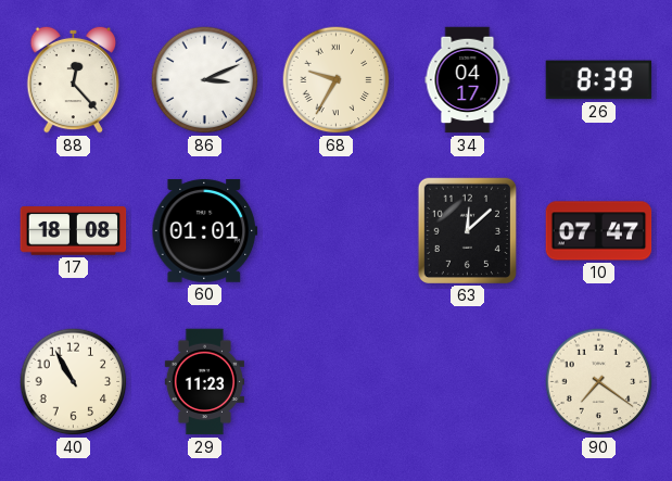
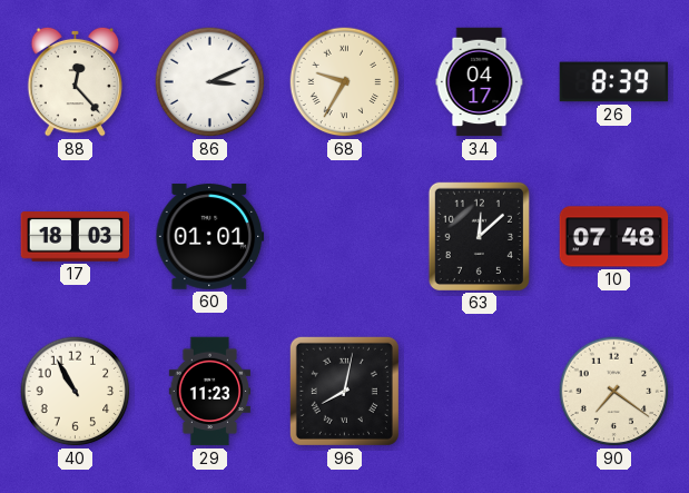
17: 18:08 -> 18:03
10: 07:47 -> 07:48
96: none -> 8:02
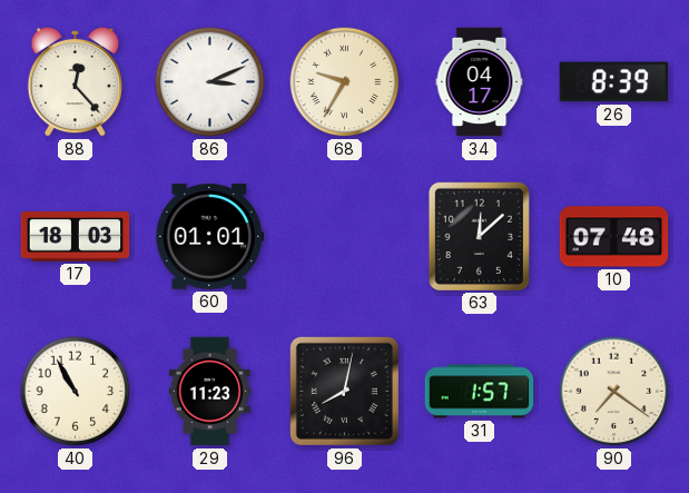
31: none -> 1:57
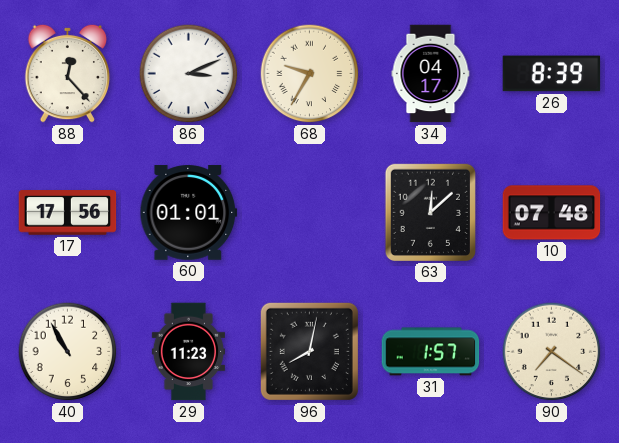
17: 18:03 -> 17:56
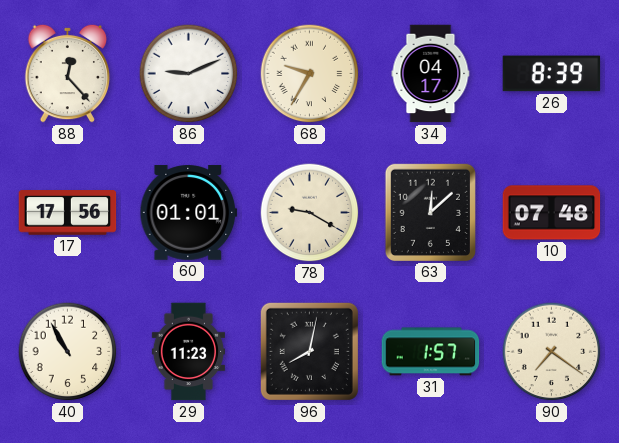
86: 3:11 -> 9:11
78: none -> 9:20
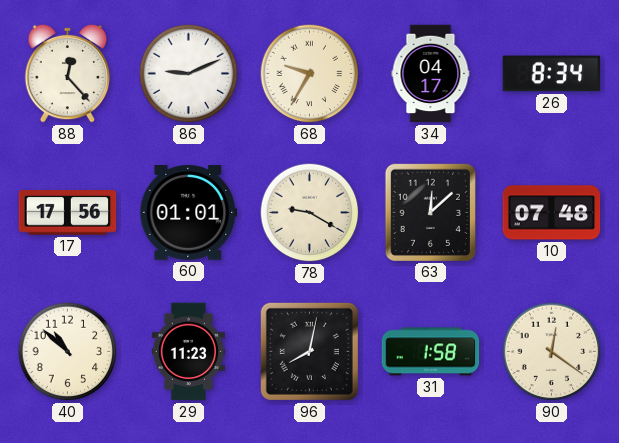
26: 8:39 -> 8:34
40: 10:55 -> 10:52
31: 1:57 -> 1:58
90: 7:21 -> 12:21
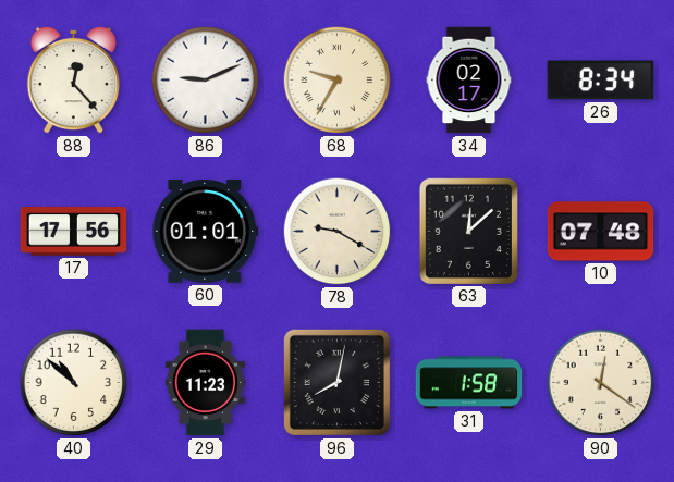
34: 04:17 -> 02:17
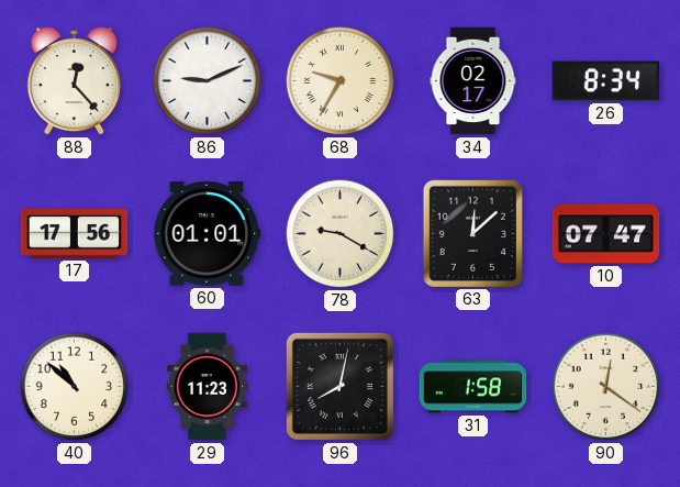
10: 07:48 -> 07:47
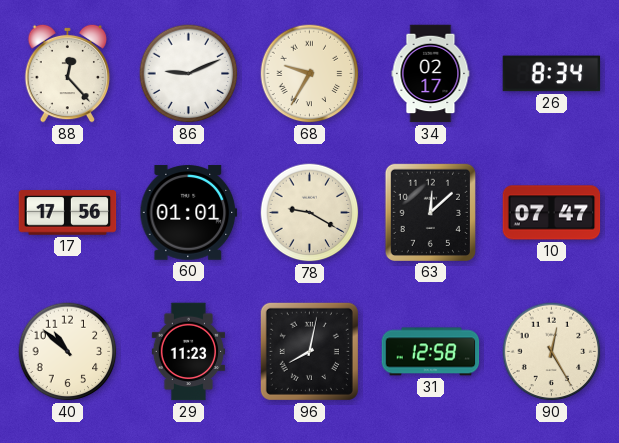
31: 1:58 -> 12:58
90: 12:21 -> 12:25
